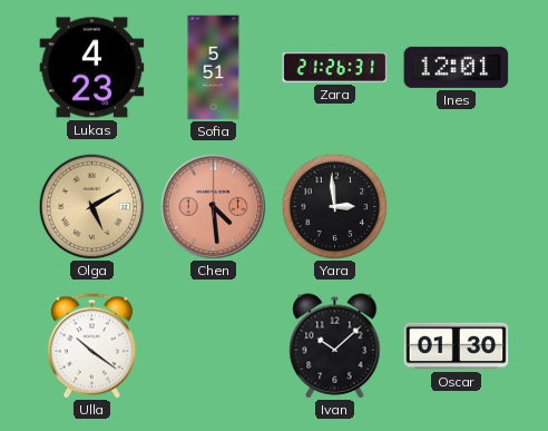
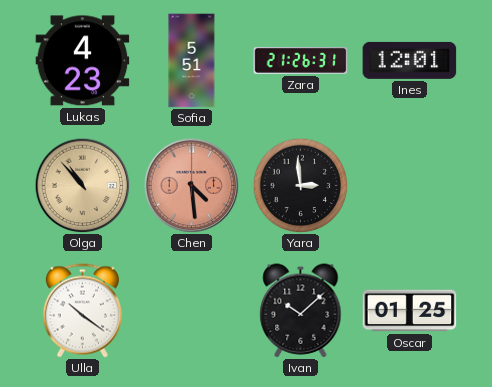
Olga: 5:10 -> 10:53
Oscar: 01:30 -> 01:25
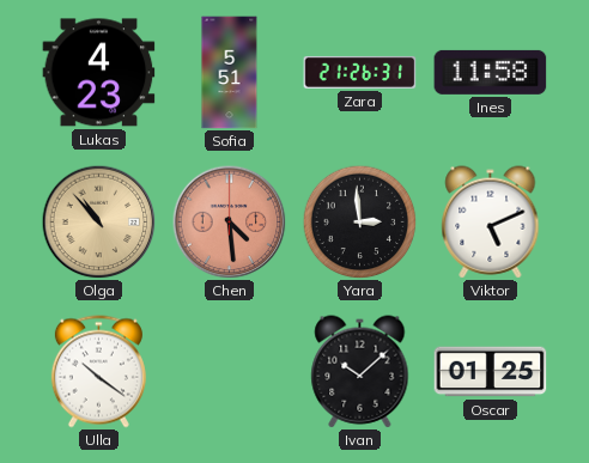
Ines: 12:01 -> 11:58
Viktor: none -> 5:11
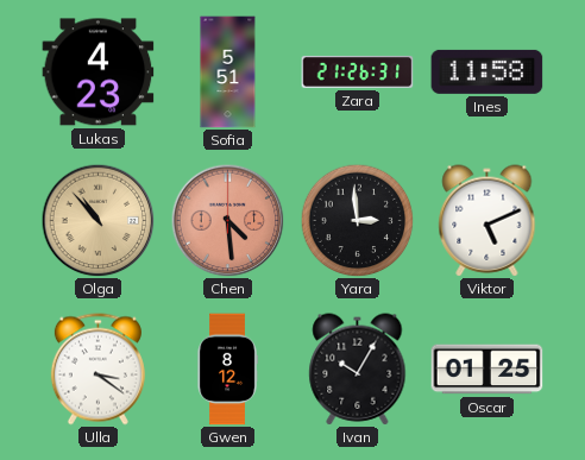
Ulla: 10:21 -> 3:21
Gwen: none -> 8:12
Ivan: 10:08 -> 10:05
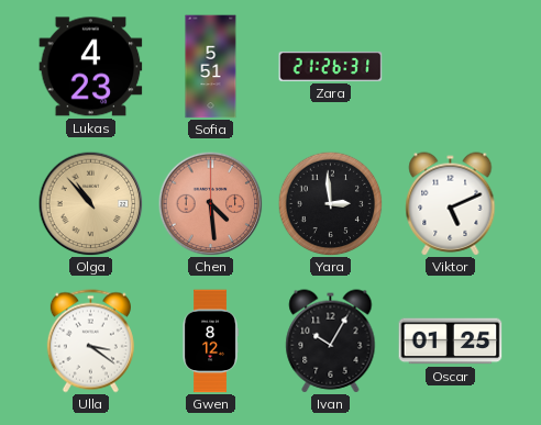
Ines: 11:58 -> none
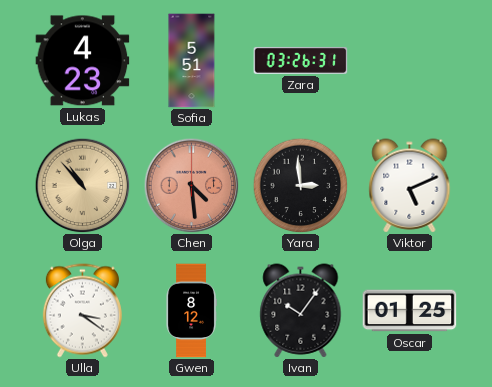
Zara: 21:26 -> 03:26
Ivan: 10:05 -> 10:06
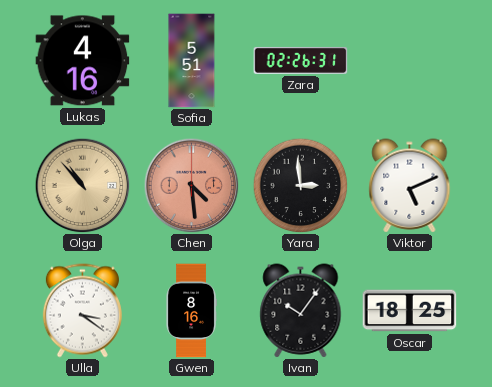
Lukas: 4:23 -> 4:16
Zara: 03:26 -> 02:26
Gwen: 8:12 -> 8:16
Oscar: 01:25 -> 18:25
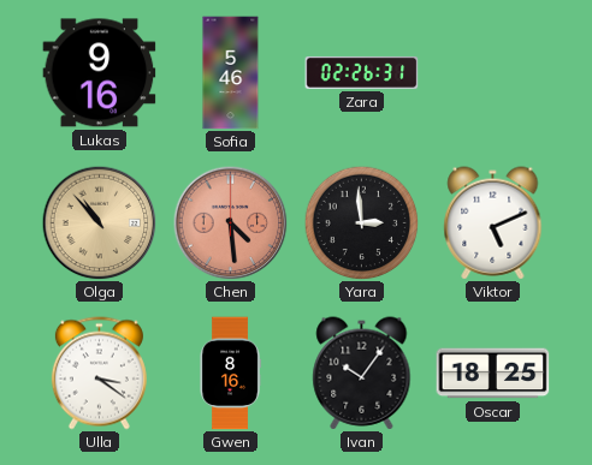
Lukas: 4:16 -> 9:16
Sofia: 5:51 -> 5:46
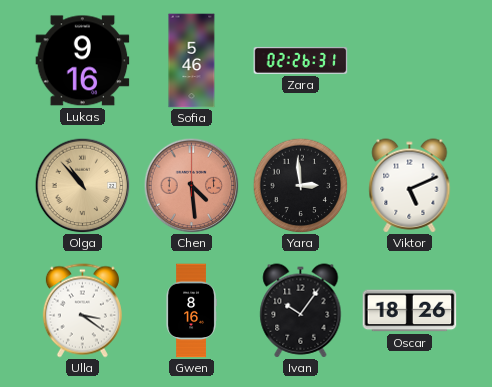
Oscar: 18:25 -> 18:26
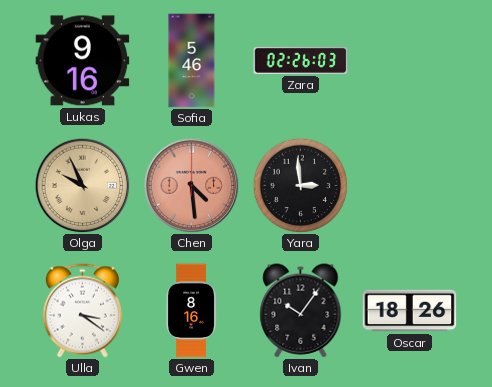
Zara: 02:26:31 -> 02:26:03
Olga: 10:53 -> 9:56
Viktor: 5:11 -> none
